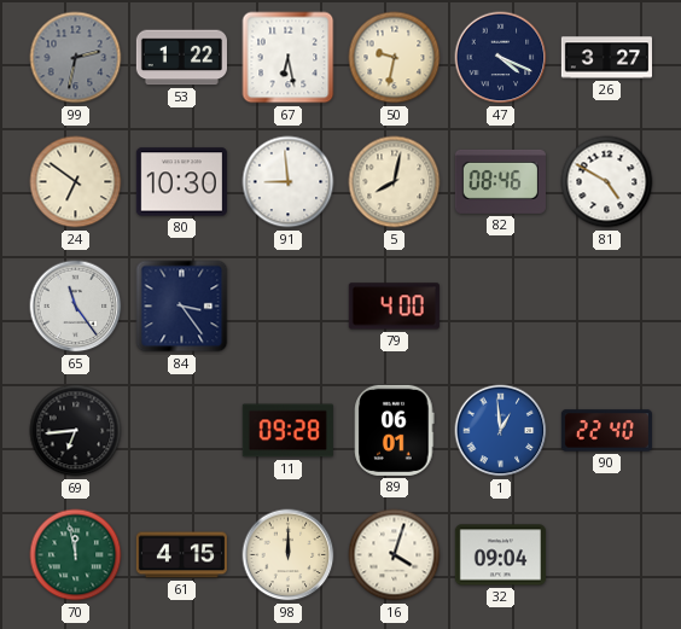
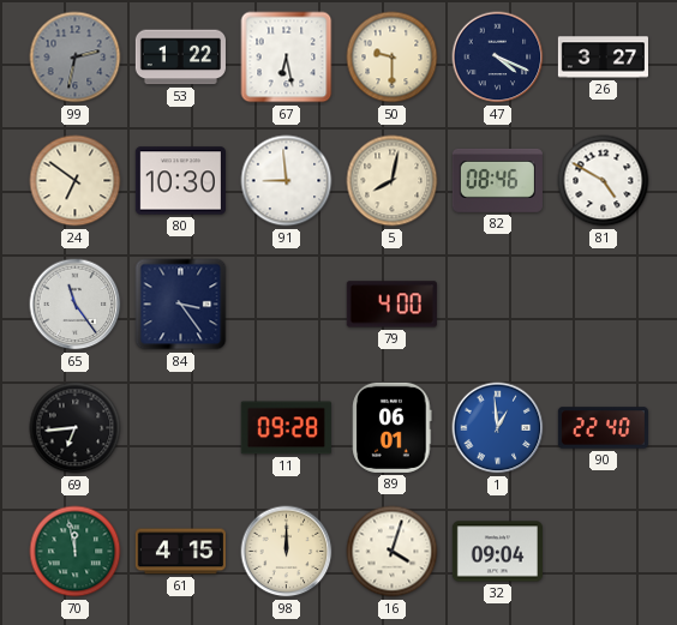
50: 9:32 -> 9:30
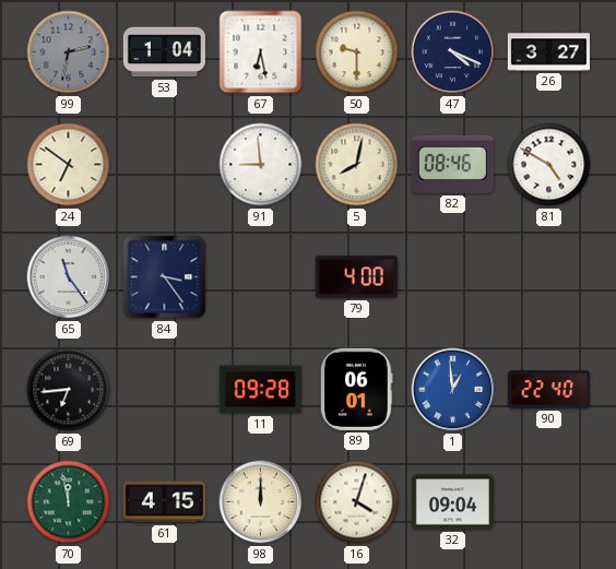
53: 1:22 -> 1:04
80: 10:30 -> none
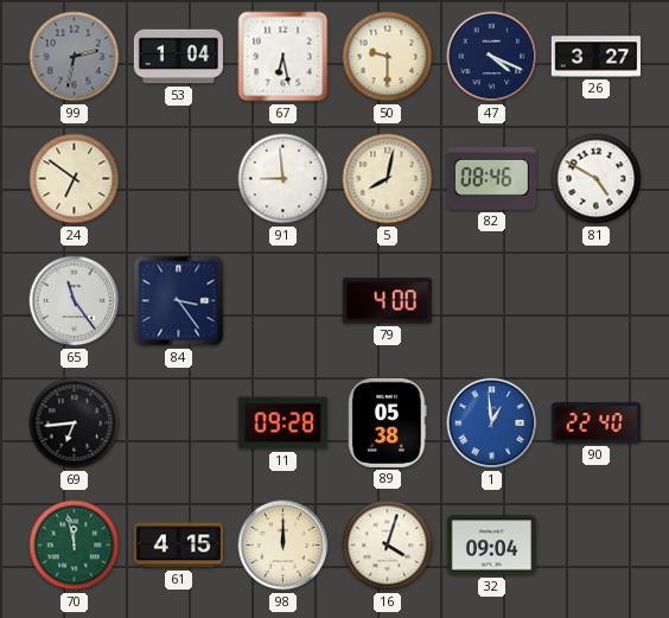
89: 06:01 -> 05:38
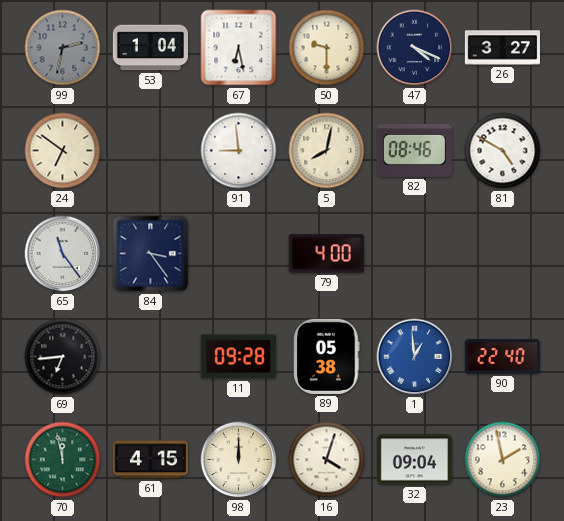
23: none -> 1:58
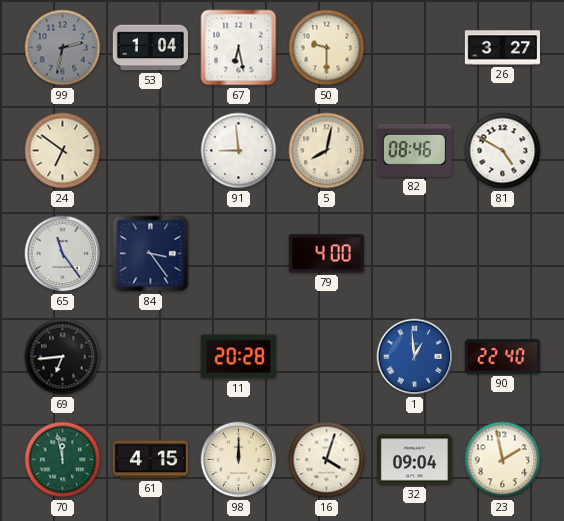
47: 4:19 -> none
11: 09:28 -> 20:28
89: 05:38 -> none
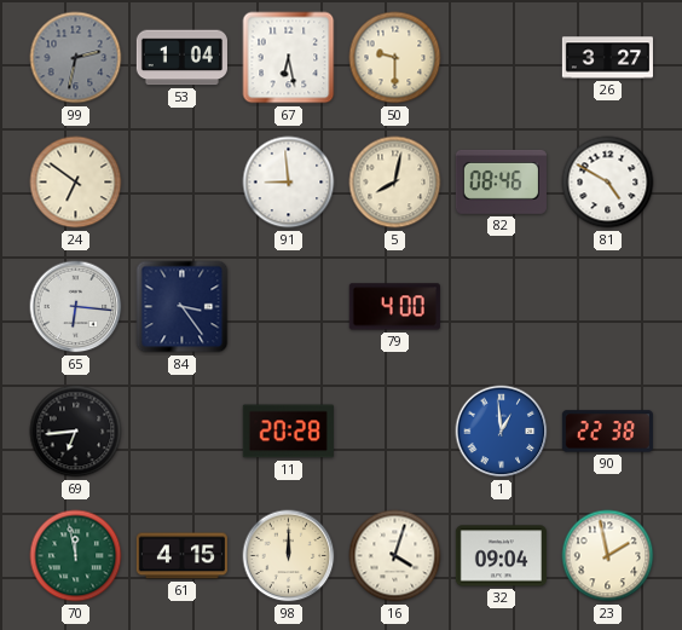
65: 11:24 -> 6:16
90: 22:40 -> 22:38
